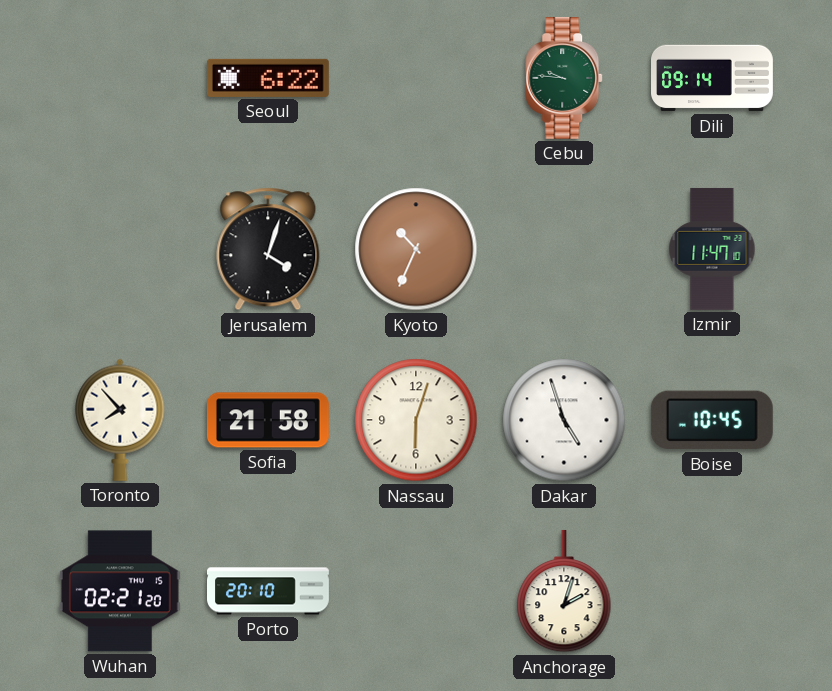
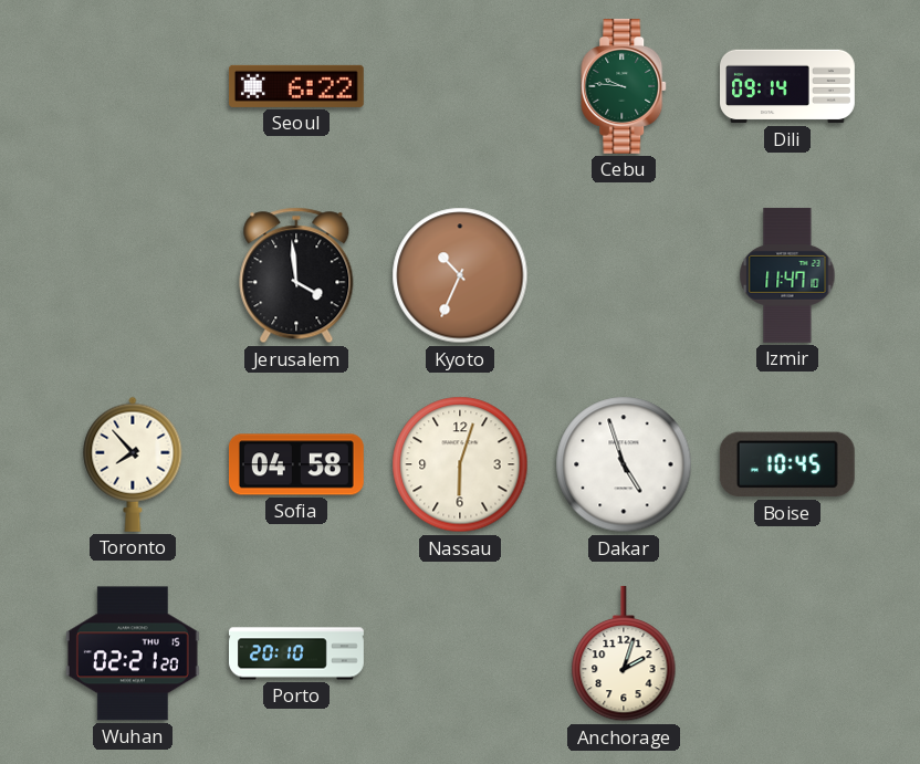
Jerusalem: 4:03 -> 3:59
Sofia: 21:58 -> 04:58
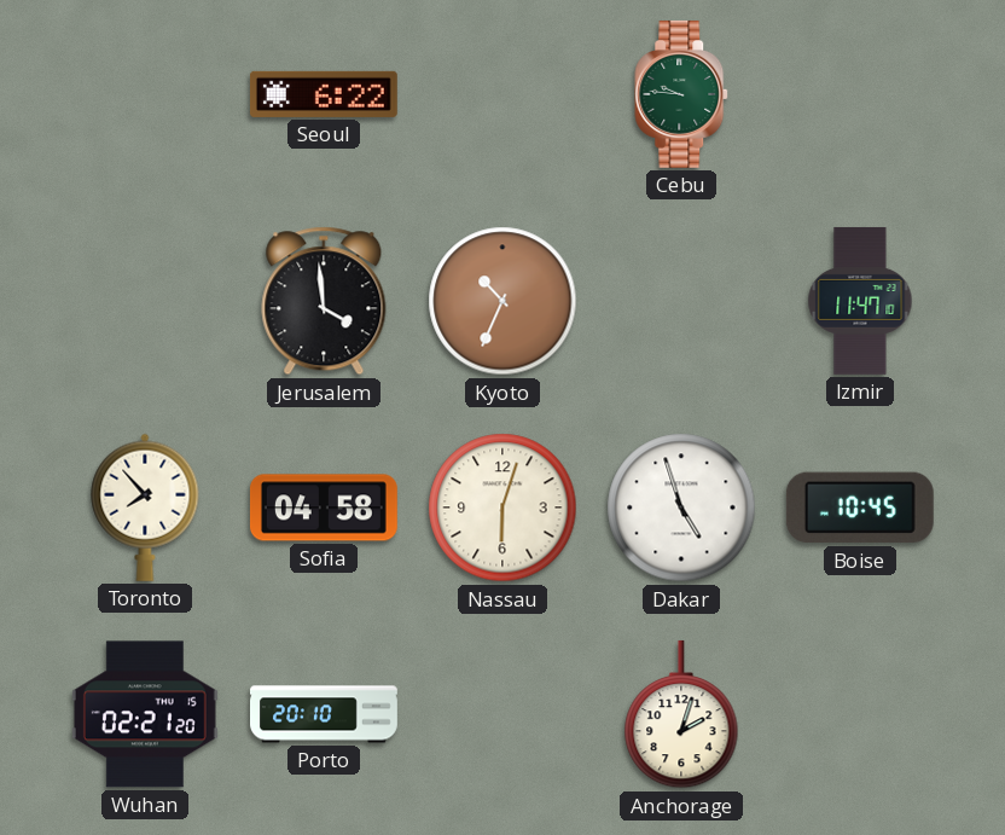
Dili: 09:14 -> none
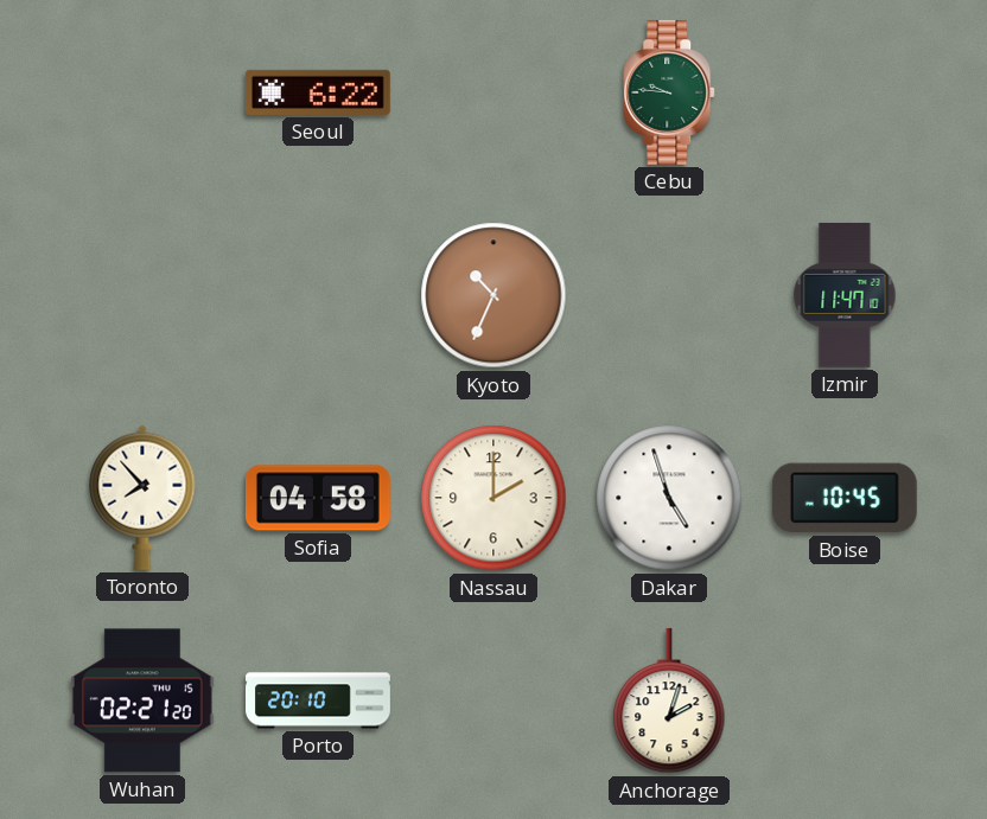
Jerusalem: 3:59 -> none
Nassau: 6:03 -> 2:00
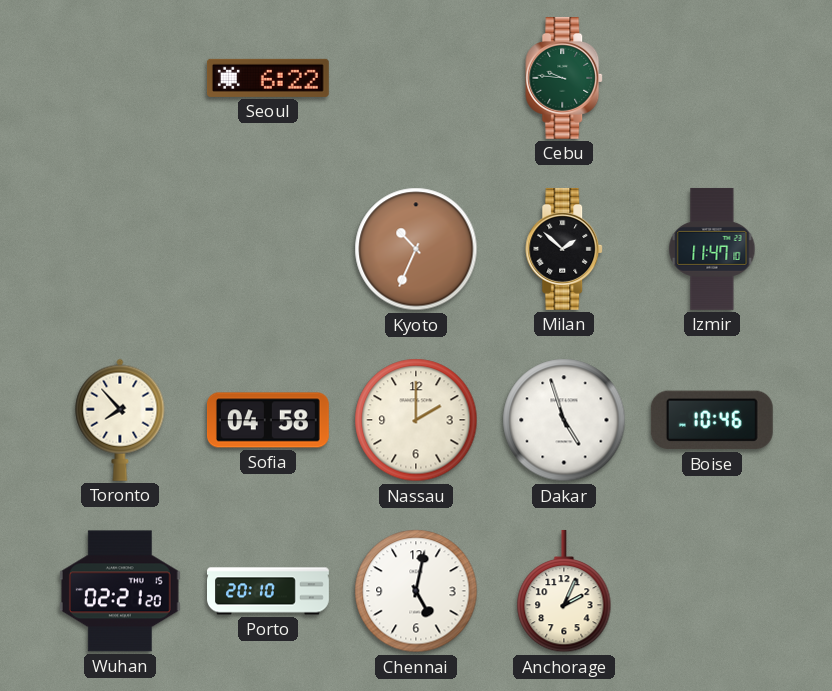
Milan: none -> 1:52
Boise: 10:45 -> 10:46
Chennai: none -> 5:02
Anchorage: 2:03 -> 2:04
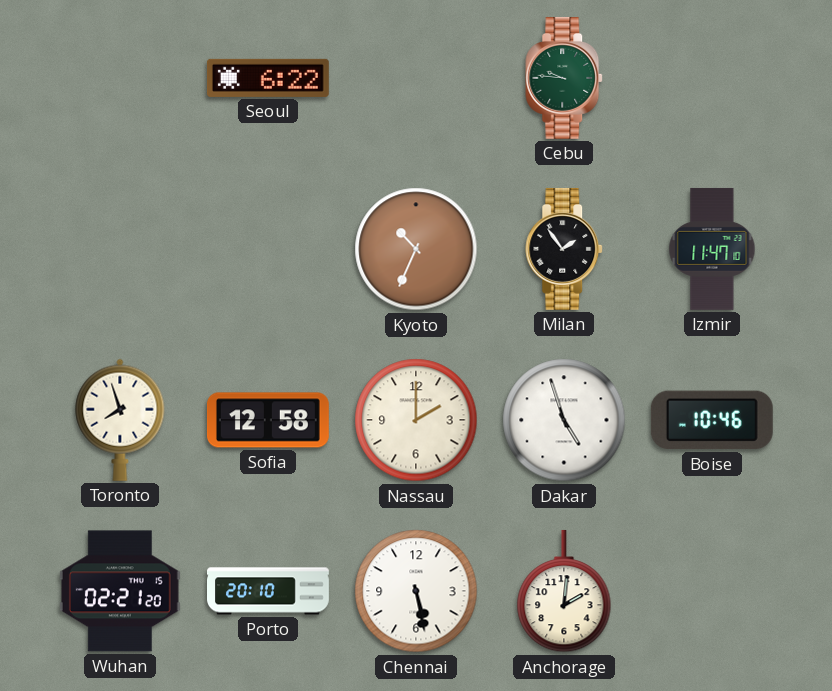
Milan: 1:52 -> 1:54
Toronto: 7:53 -> 7:57
Sofia: 04:58 -> 12:58
Chennai: 5:02 -> 5:28
Anchorage: 2:04 -> 2:01
